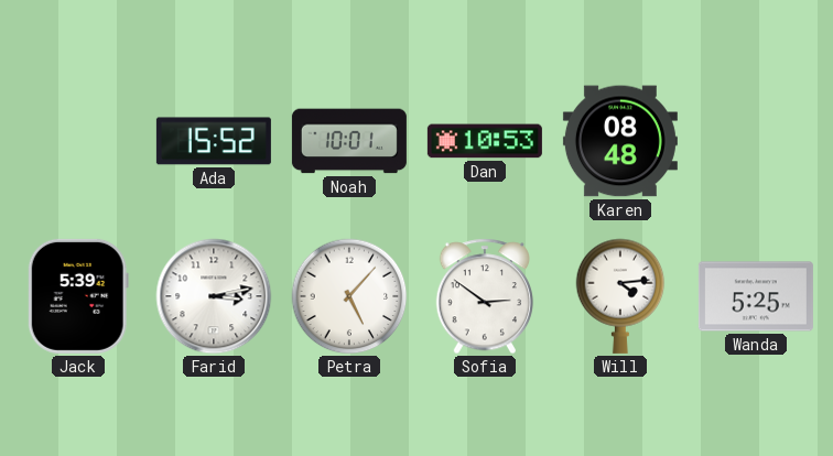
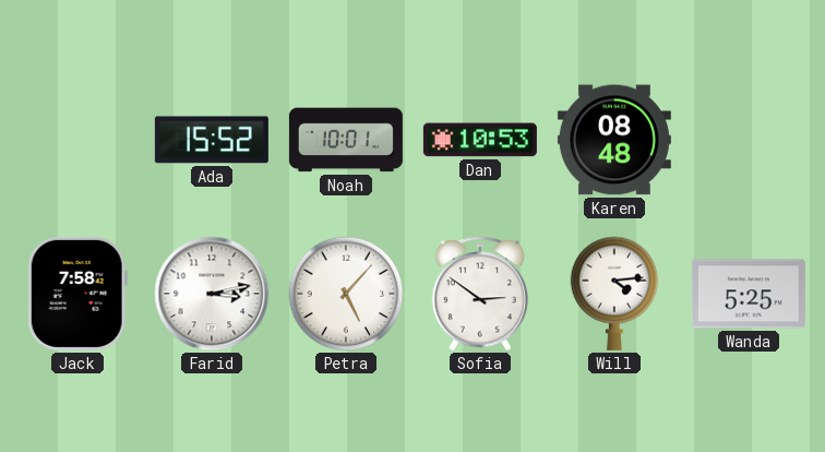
Jack: 5:39 -> 7:58
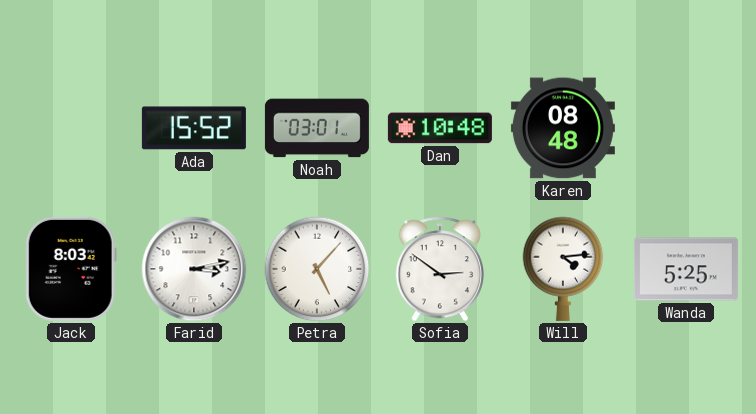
Noah: 10:01 -> 03:01
Dan: 10:53 -> 10:48
Jack: 7:58 -> 8:03
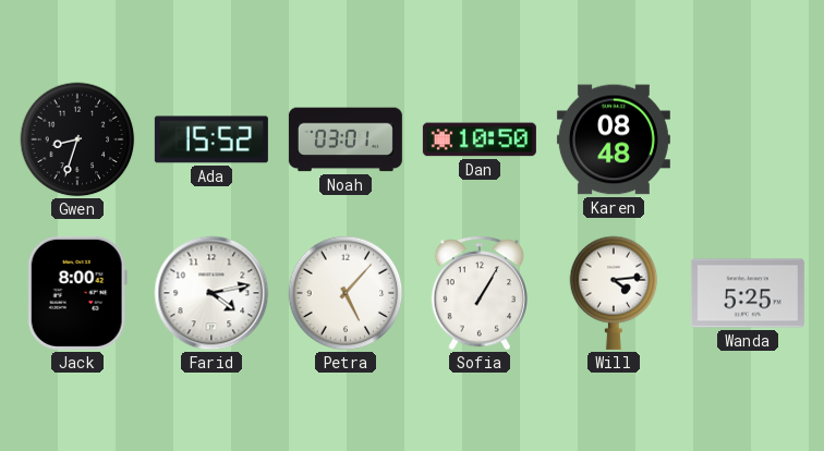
Gwen: none -> 8:33
Dan: 10:48 -> 10:50
Jack: 8:03 -> 8:00
Farid: 3:13 -> 4:13
Sofia: 2:51 -> 1:05
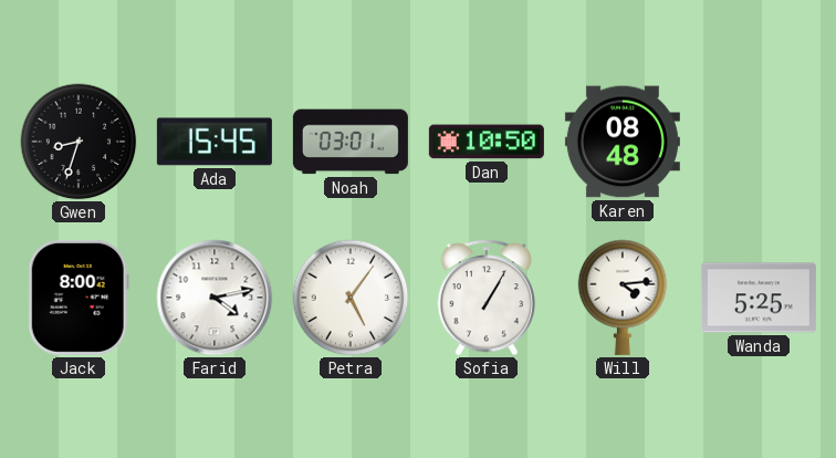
Ada: 15:52 -> 15:45
Petra: 5:07 -> 5:06
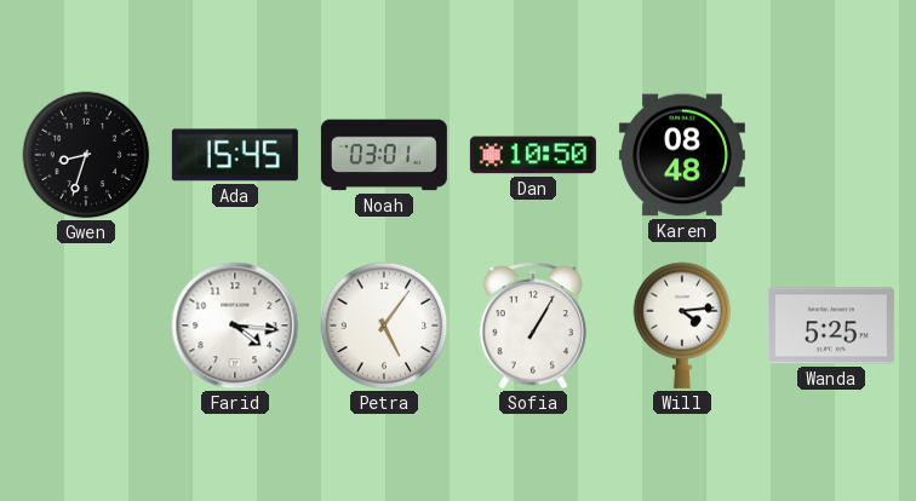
Jack: 8:00 -> none
Farid: 4:13 -> 4:16
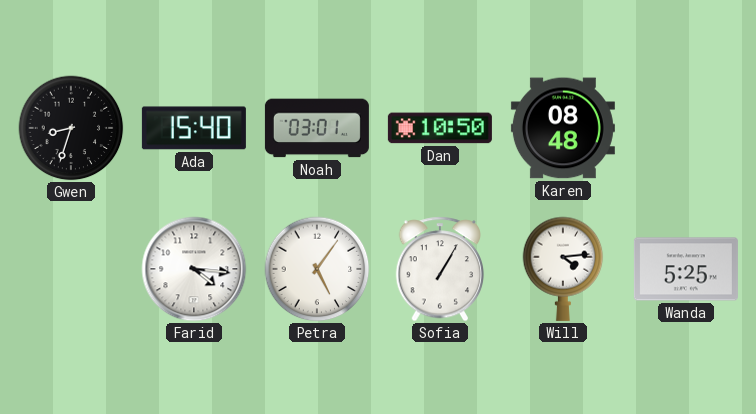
Ada: 15:45 -> 15:40
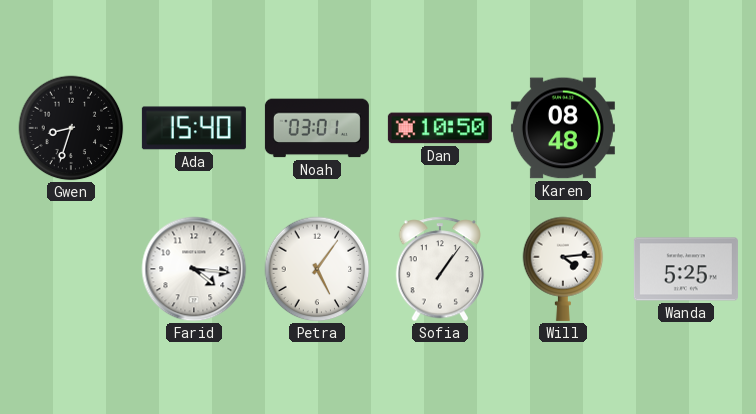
Sofia: 1:05 -> 1:06
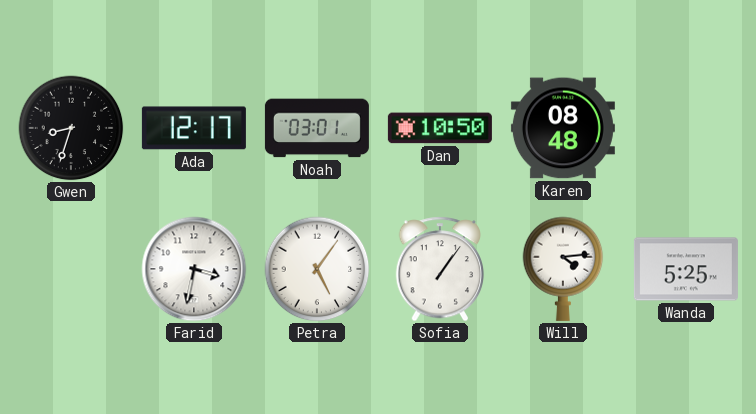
Ada: 15:40 -> 12:17
Farid: 4:16 -> 3:32
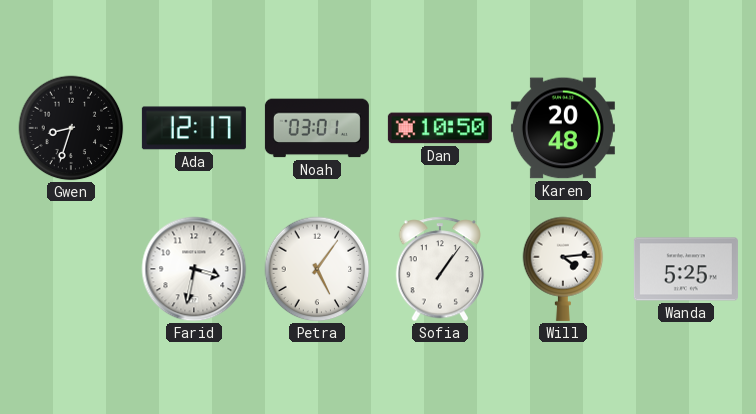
Karen: 08:48 -> 20:48
